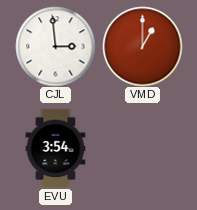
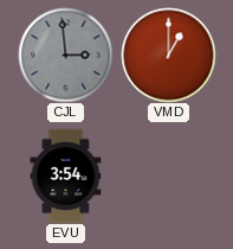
CJL dial: white -> grey
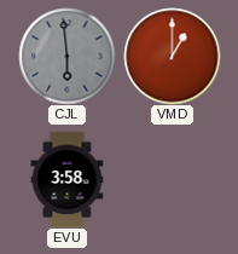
CJL: 2:59 -> 5:59
EVU: 3:54 -> 3:58
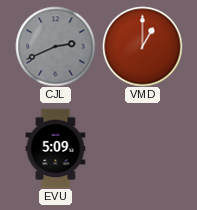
CJL: 5:59 -> 2:41
EVU: 3:58 -> 5:09
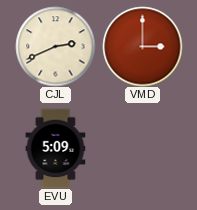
CJL dial: grey -> cream
VMD: 1:00 -> 3:00
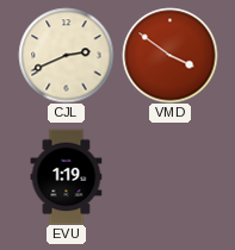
VMD: 3:00 -> 3:51
EVU: 5:09 -> 1:19
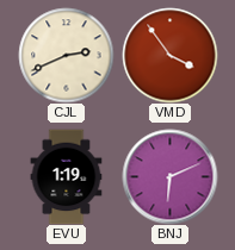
VMD: 3:51 -> 3:54
BNJ: none -> 6:11
